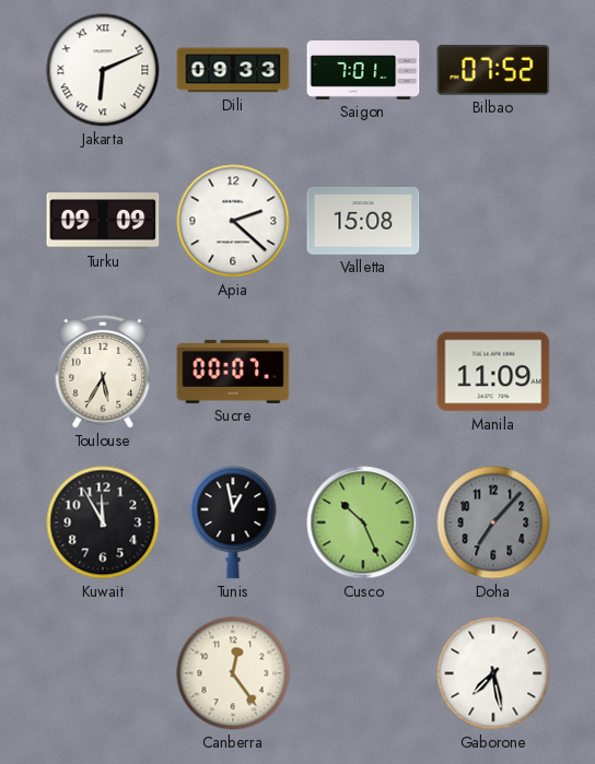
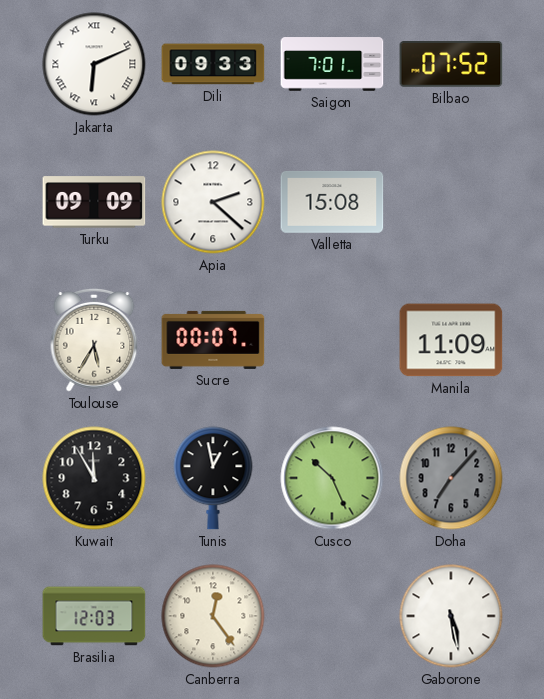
Brasilia: none -> 12:03
Gaborone: 7:28 -> 5:28
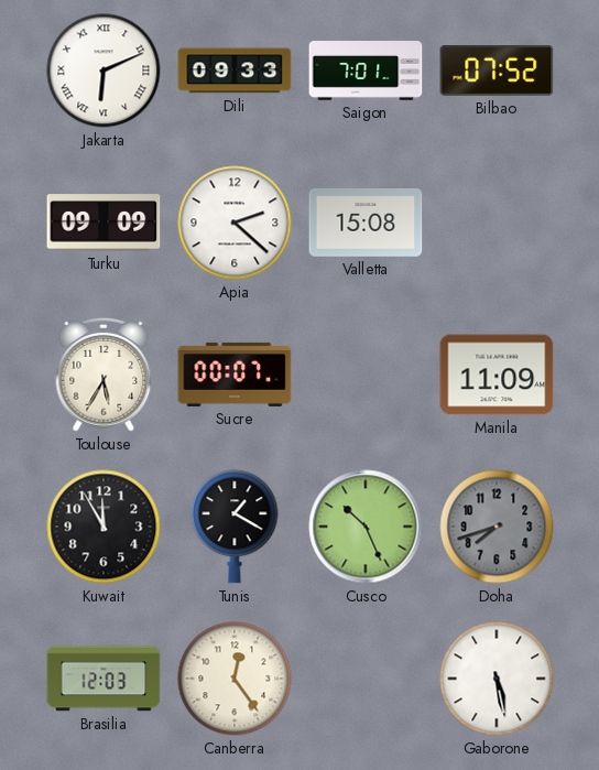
Tunis: 12:58 -> 1:20
Doha: 7:07 -> 7:42
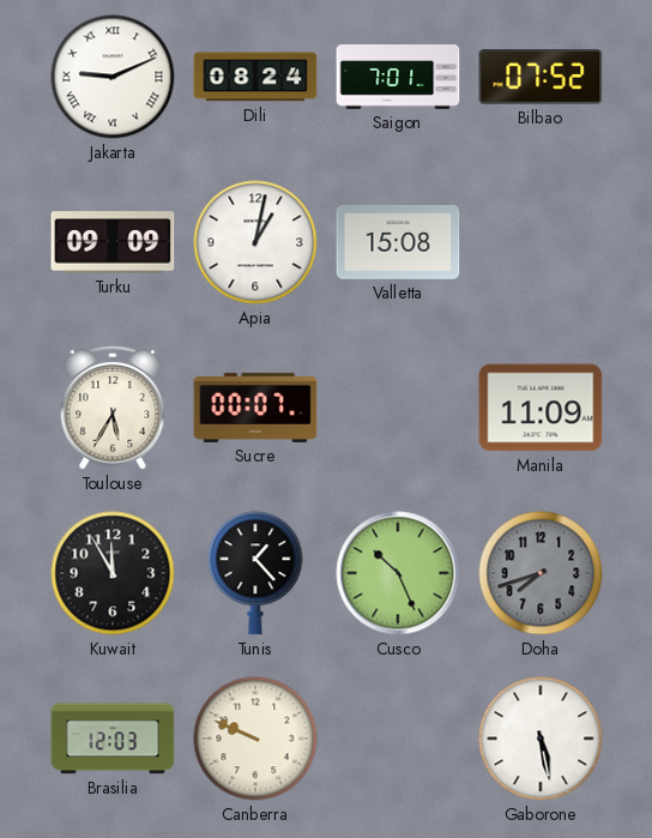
Jakarta: 6:11 -> 9:11
Dili: 09:33 -> 08:24
Apia: 2:22 -> 1:02
Tunis: 1:20 -> 1:23
Canberra: 12:24 -> 9:49
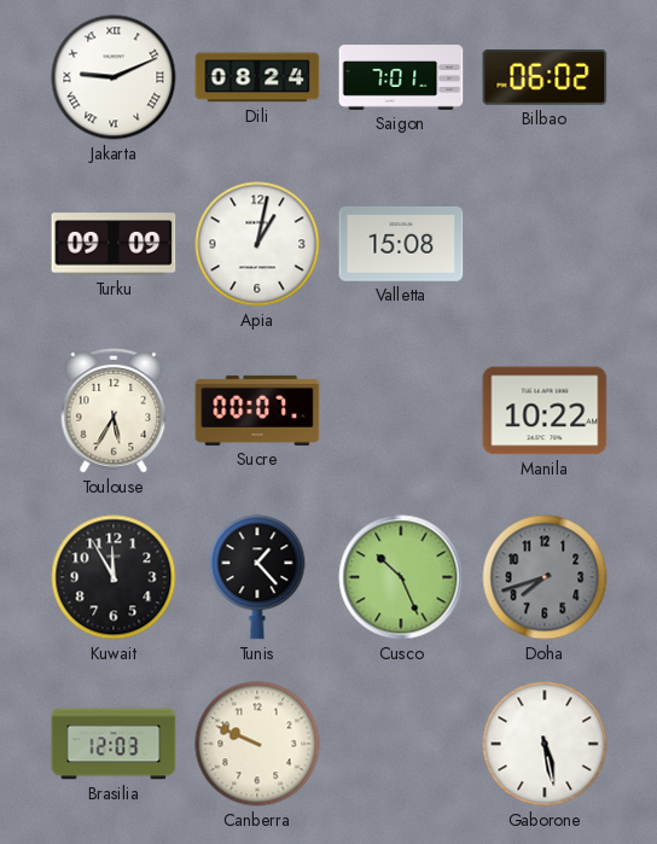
Bilbao: 07:52 -> 06:02
Manila: 11:09 -> 10:22
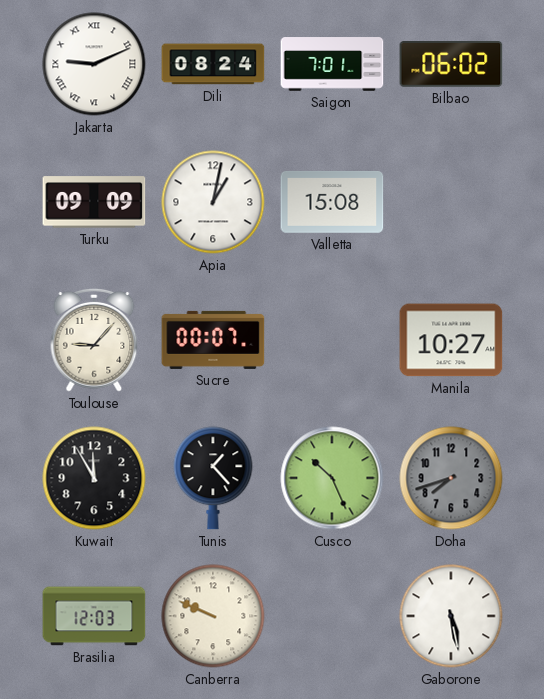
Toulouse: 5:35 -> 9:07
Manila: 10:22 -> 10:27
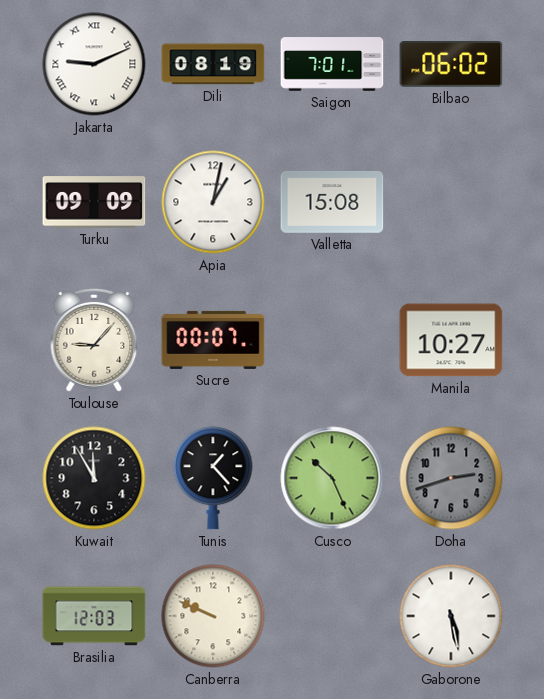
Dili: 08:24 -> 08:19
Doha: 7:42 -> 2:42
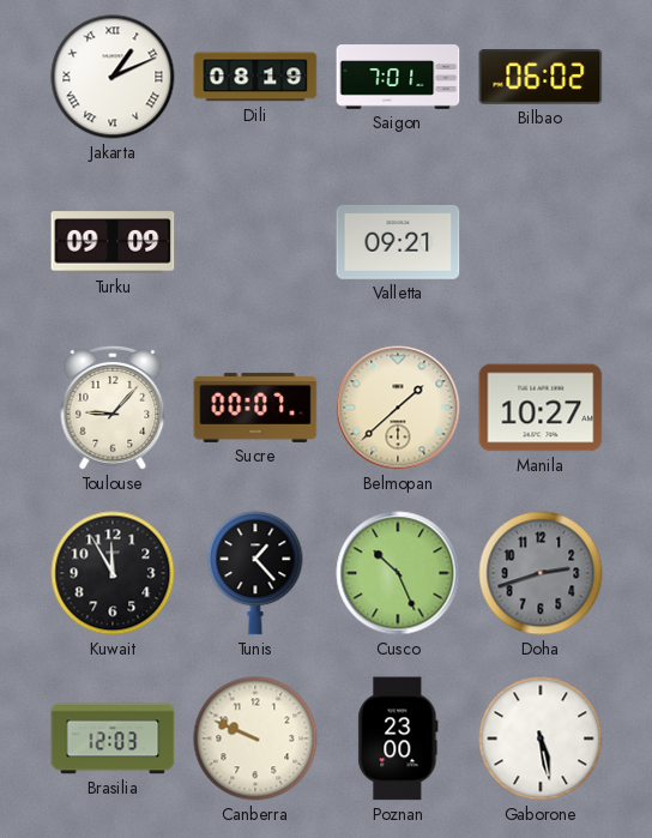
Jakarta: 9:11 -> 1:11
Apia: 1:02 -> none
Valletta: 15:08 -> 09:21
Belmopan: none -> 1:38
Poznan: none -> 23:00
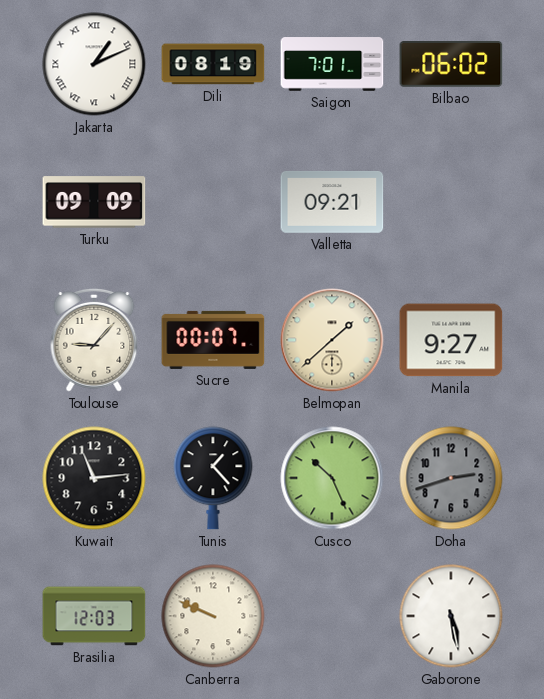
Manila: 10:27 -> 9:27
Kuwait: 11:55 -> 11:14
Poznan: 23:00 -> none
